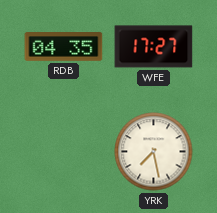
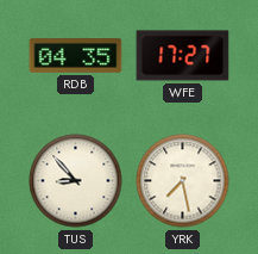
TUS: none -> 8:53
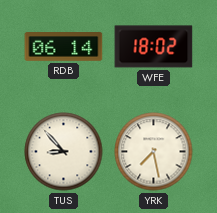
RDB: 04:35 -> 06:14
WFE: 17:27 -> 18:02
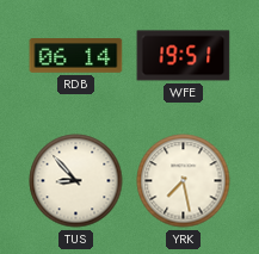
WFE: 18:02 -> 19:51
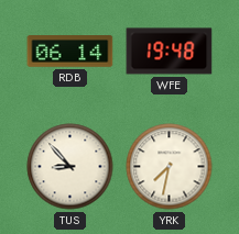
WFE: 19:51 -> 19:48
YRK: 7:28 -> 7:32
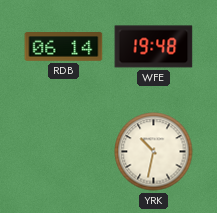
TUS: 8:53 -> none
YRK: 7:32 -> 10:32
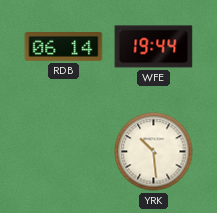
WFE: 19:48 -> 19:44
YRK: 10:32 -> 10:29
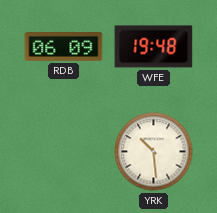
RDB: 06:14 -> 06:09
WFE: 19:44 -> 19:48
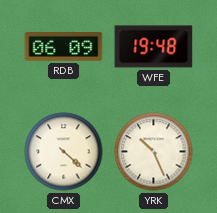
CMX: none -> 4:22
YRK: 10:29 -> 10:26
